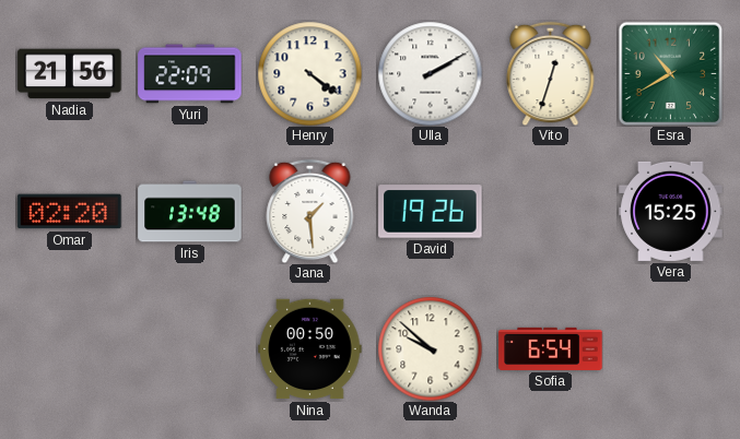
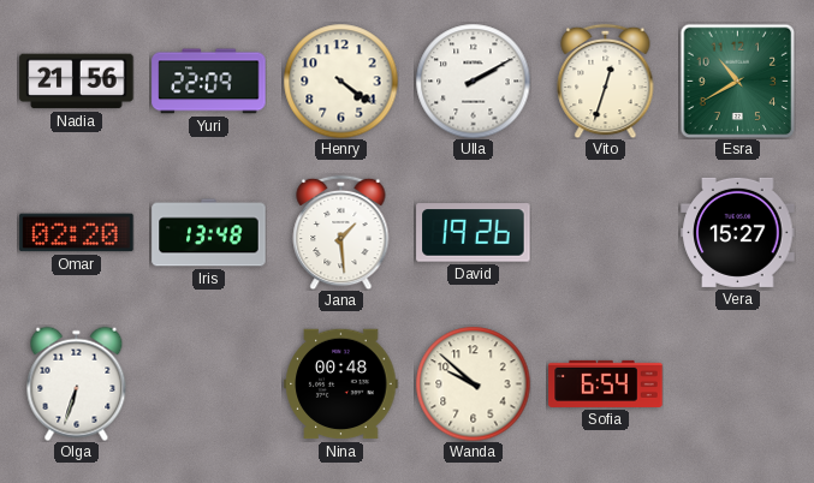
Vera: 15:25 -> 15:27
Olga: none -> 6:33
Nina: 00:50 -> 00:48
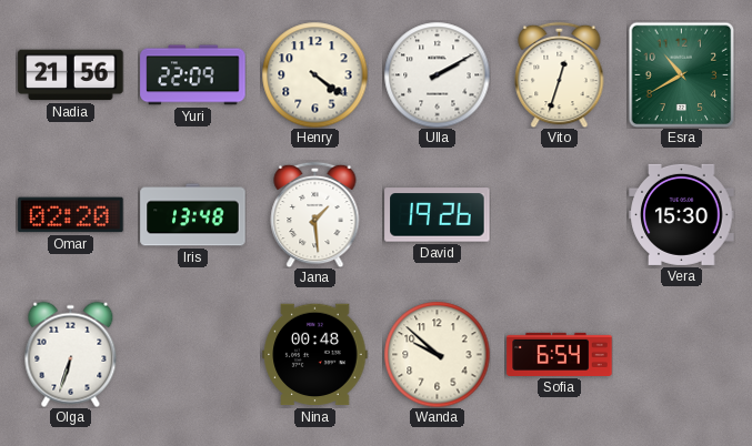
Vera: 15:27 -> 15:30
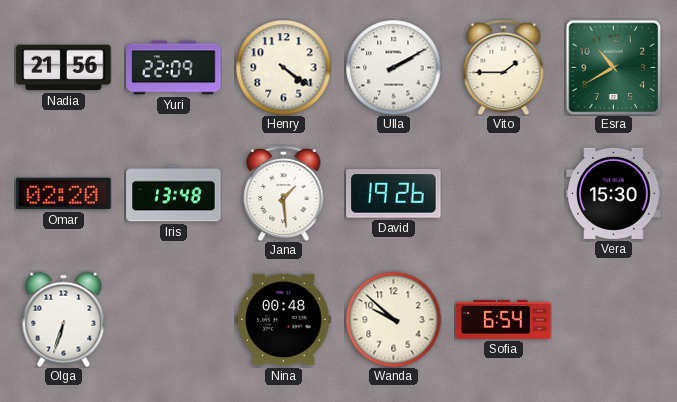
Vito: 12:33 -> 1:45
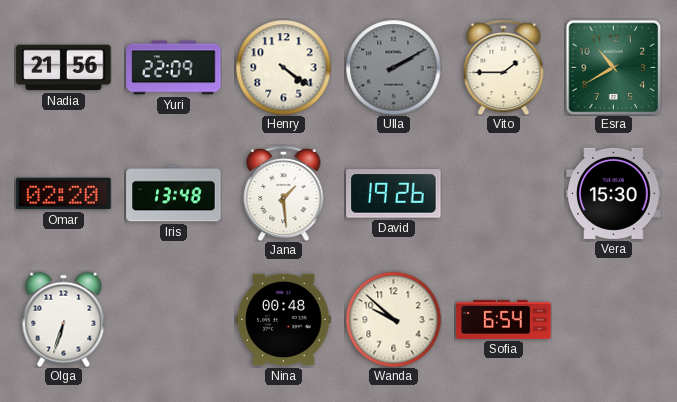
Ulla dial: white -> grey
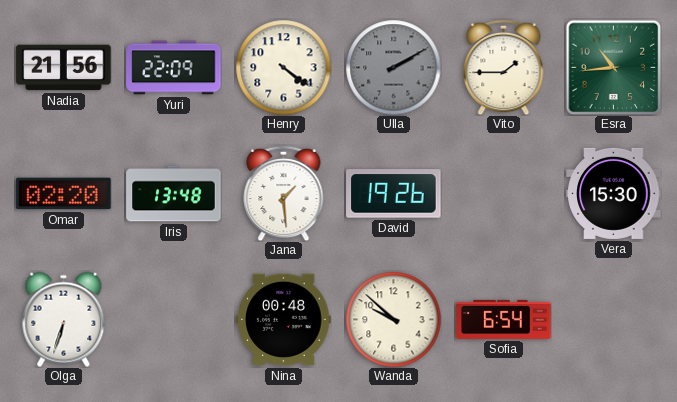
Esra: 10:40 -> 10:44
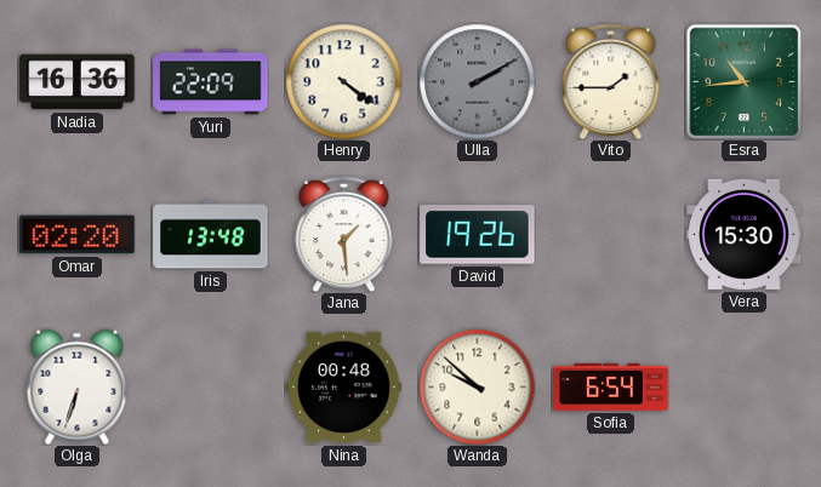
Nadia: 21:56 -> 16:36
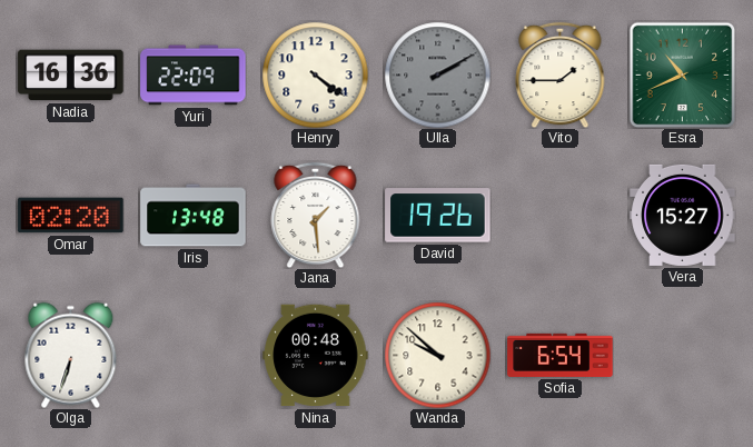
Esra: 10:44 -> 10:41
Vera: 15:30 -> 15:27
